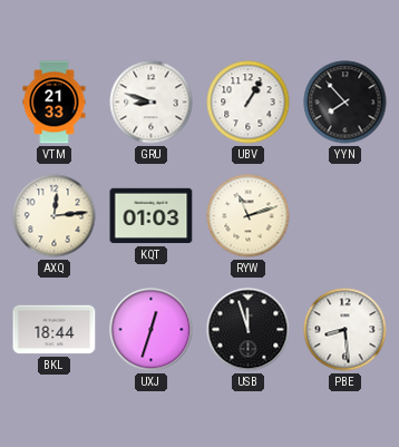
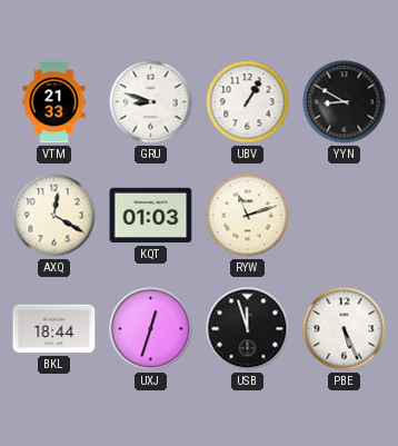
YYN: 7:53 -> 8:50
AXQ: 12:14 -> 12:20
PBE: 8:29 -> 5:26
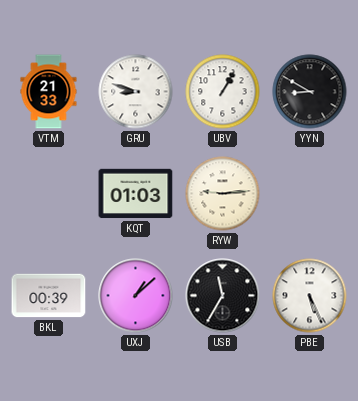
AXQ: 12:20 -> none
RYW: 11:12 -> 9:14
BKL: 18:44 -> 00:39
UXJ: 12:33 -> 1:08
USB: 11:57 -> 11:35
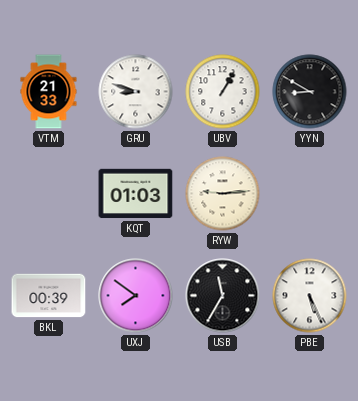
UXJ: 1:08 -> 7:51
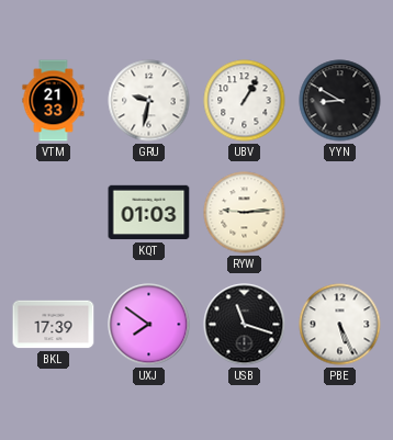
GRU: 8:48 -> 9:32
BKL: 00:39 -> 17:39
USB: 11:35 -> 11:18
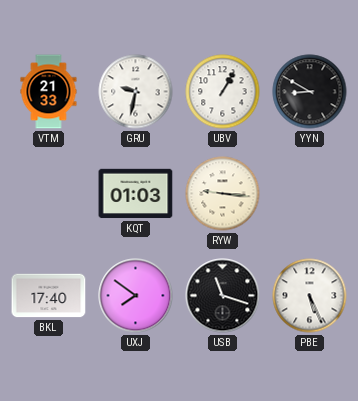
RYW: 9:14 -> 9:16
BKL: 17:39 -> 17:40
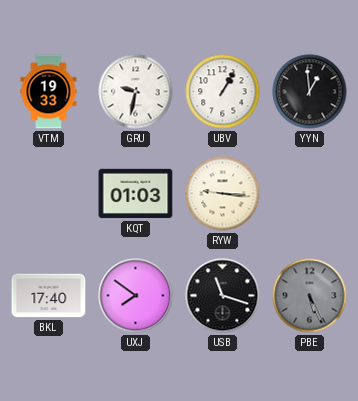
VTM: 21:33 -> 19:33
YYN: 8:50 -> 12:59
PBE dial: white -> grey
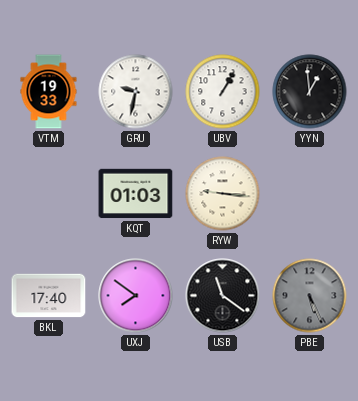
USB: 11:18 -> 11:21
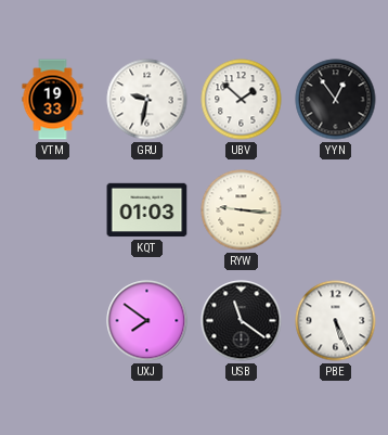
UBV: 1:05 -> 1:52
YYN: 12:59 -> 12:54
BKL: 17:40 -> none
PBE dial: grey -> white
